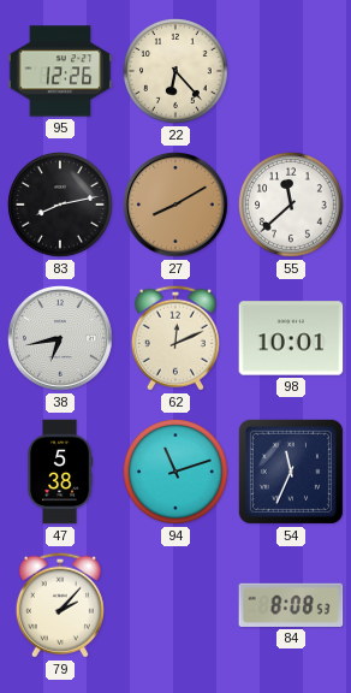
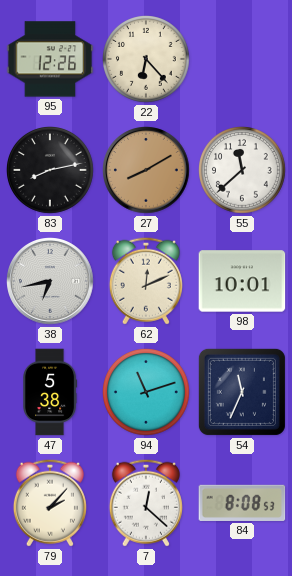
7: none -> 12:22
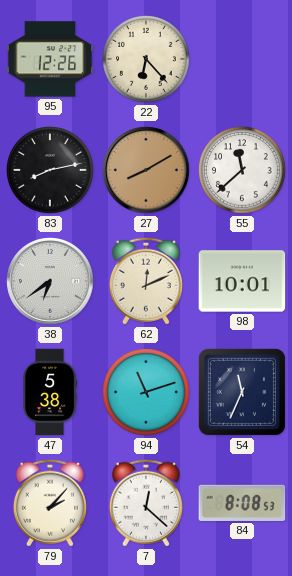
38: 6:43 -> 6:39
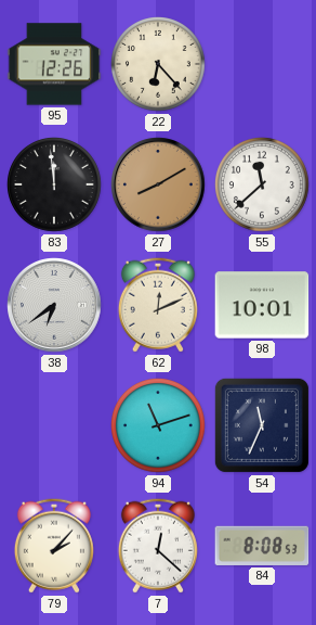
83: 8:13 -> 11:59
47: 5:38 -> none
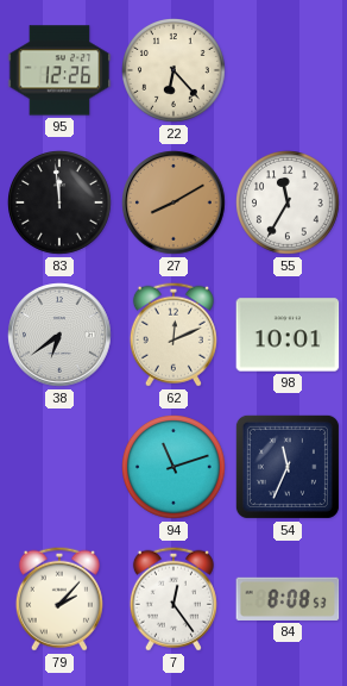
55: 11:38 -> 11:35
7: 12:22 -> 12:24
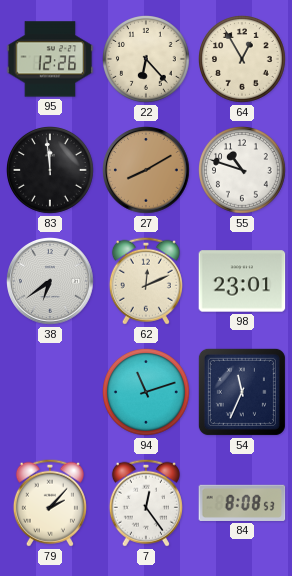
64: none -> 12:55
55: 11:35 -> 10:48
98: 10:01 -> 23:01
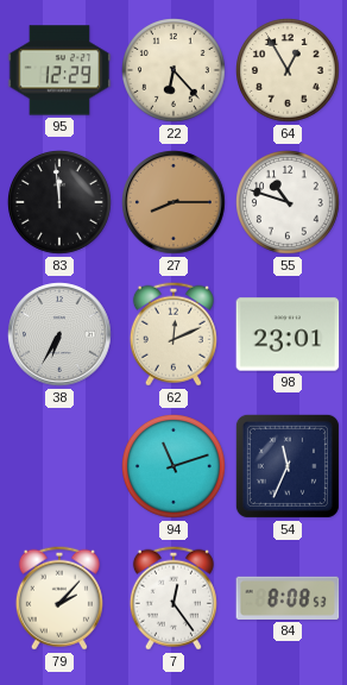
95: 12:26 -> 12:29
27: 8:10 -> 8:15
38: 6:39 -> 6:35
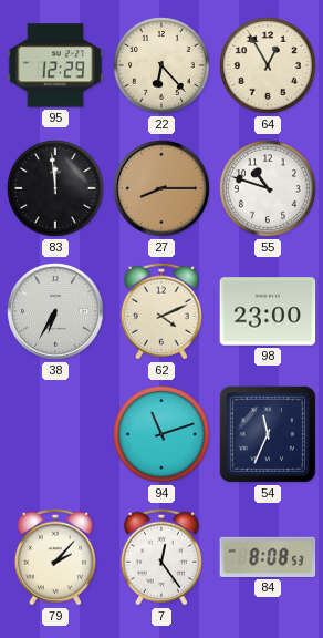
62: 12:11 -> 4:11
98: 23:01 -> 23:00
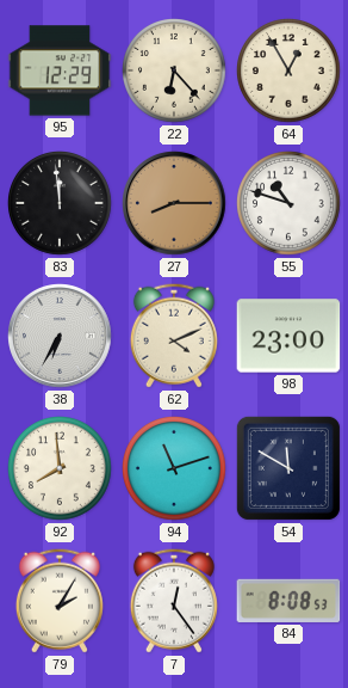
92: none -> 7:59
54: 11:34 -> 11:50
79: 2:07 -> 2:05
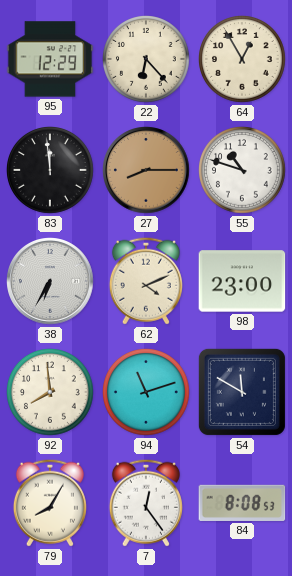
79: 2:05 -> 8:05
